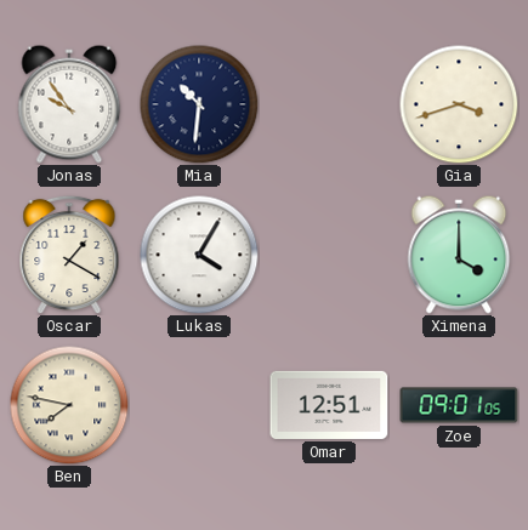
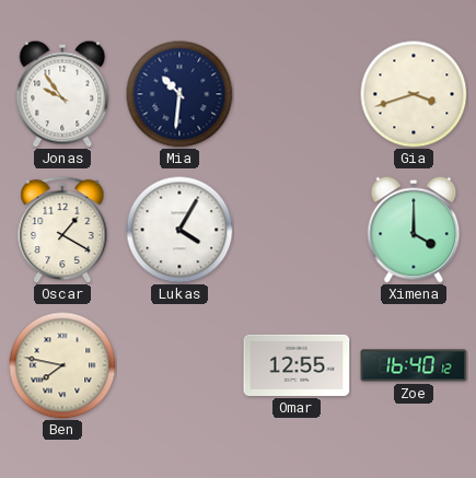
Omar: 12:51 -> 12:55
Zoe: 09:01 -> 16:40
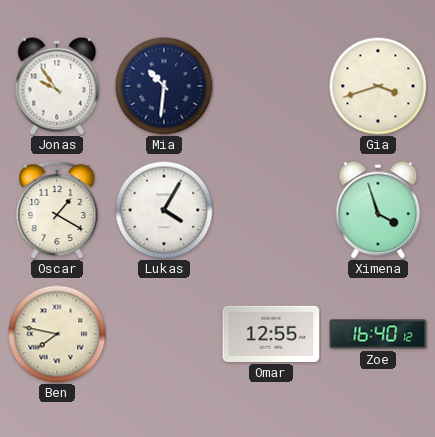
Ximena: 4:00 -> 3:57
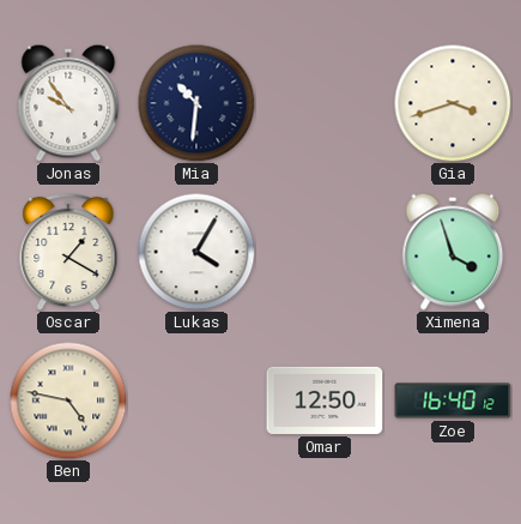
Ben: 7:47 -> 4:47
Omar: 12:55 -> 12:50
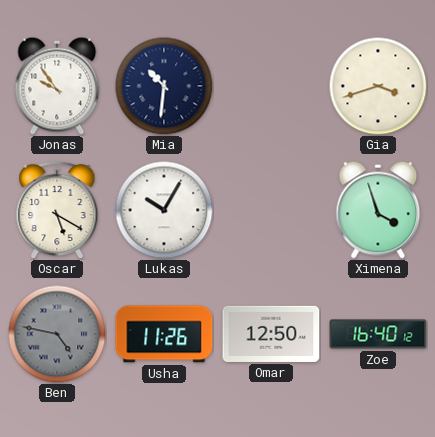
Oscar: 1:20 -> 5:20
Lukas: 4:05 -> 10:05
Ben dial: cream -> grey
Usha: none -> 11:26
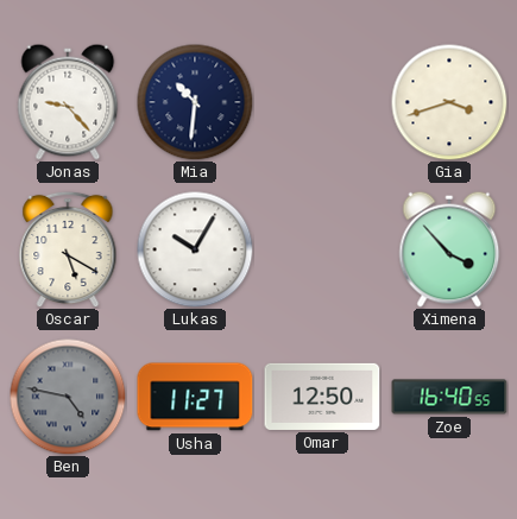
Jonas: 9:54 -> 9:23
Ximena: 3:57 -> 3:53
Usha: 11:26 -> 11:27
Zoe: 16:40:12 -> 16:40:55
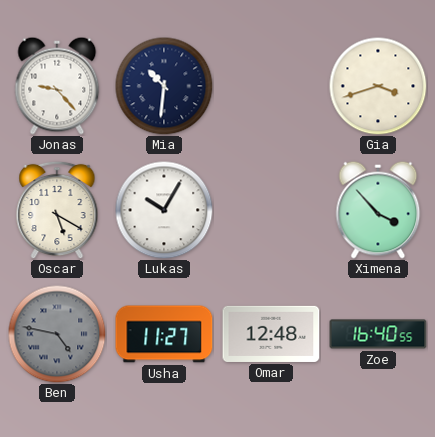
Omar: 12:50 -> 12:48
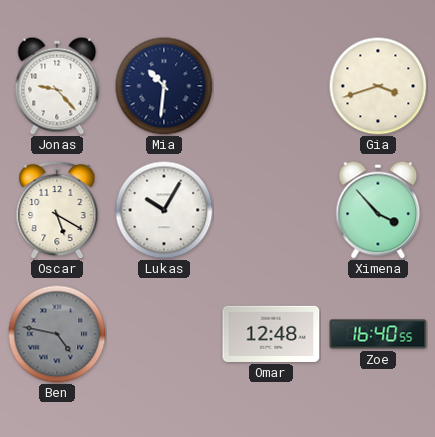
Usha: 11:27 -> none
